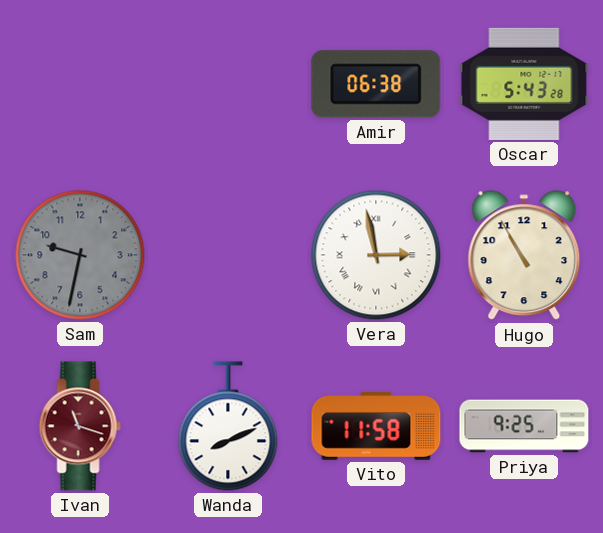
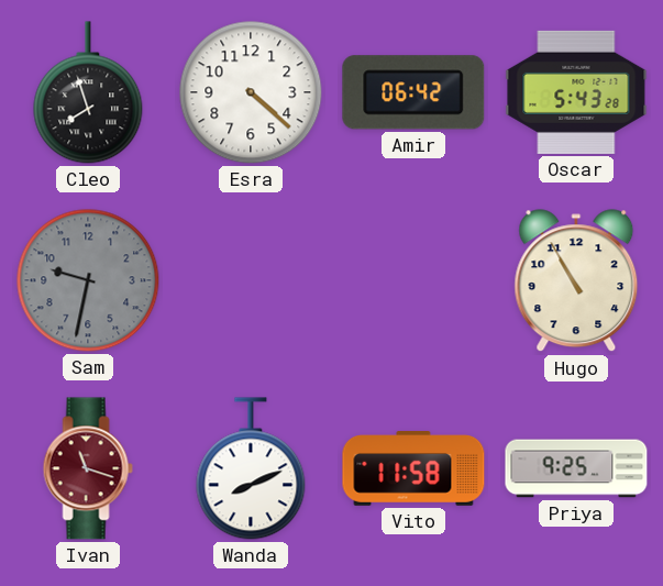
Cleo: none -> 7:57
Esra: none -> 4:22
Amir: 06:38 -> 06:42
Vera: 2:58 -> none
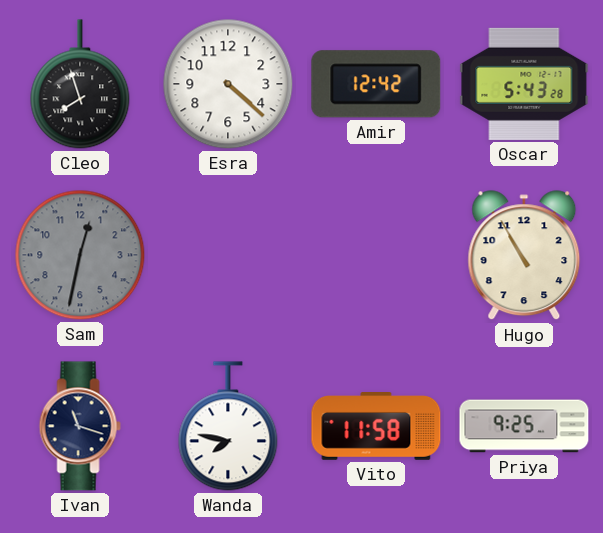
Amir: 06:42 -> 12:42
Sam: 9:32 -> 12:32
Ivan dial: burgundy -> navy
Wanda: 8:11 -> 7:47
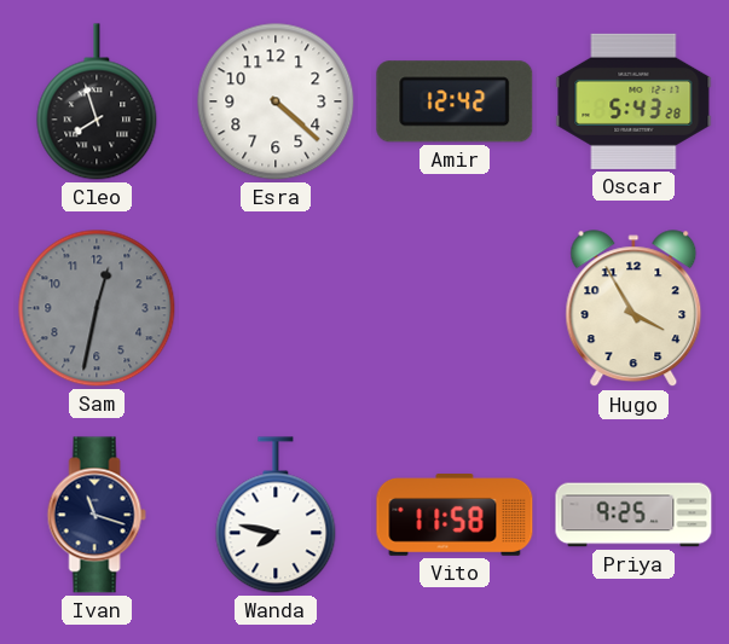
Hugo: 10:55 -> 3:55
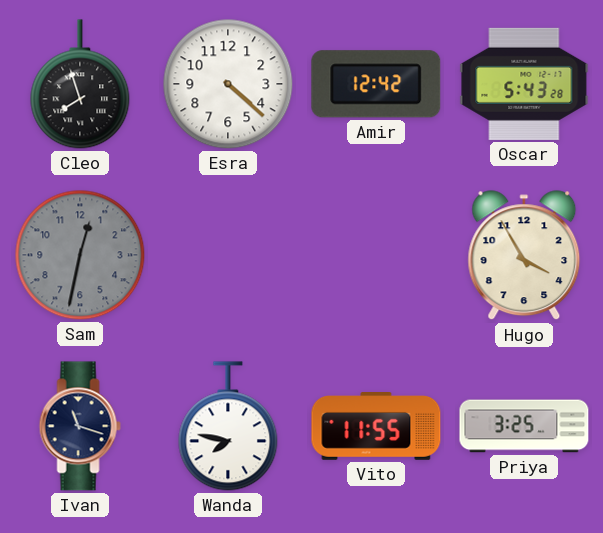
Vito: 11:58 -> 11:55
Priya: 9:25 -> 3:25
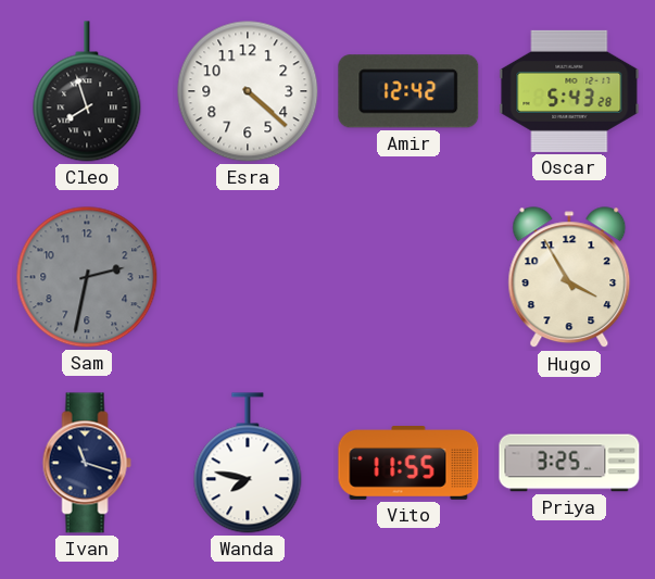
Sam: 12:32 -> 2:32
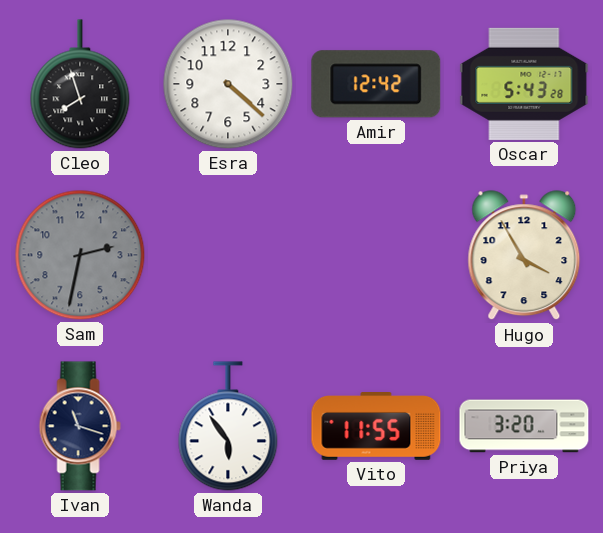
Wanda: 7:47 -> 5:54
Priya: 3:25 -> 3:20
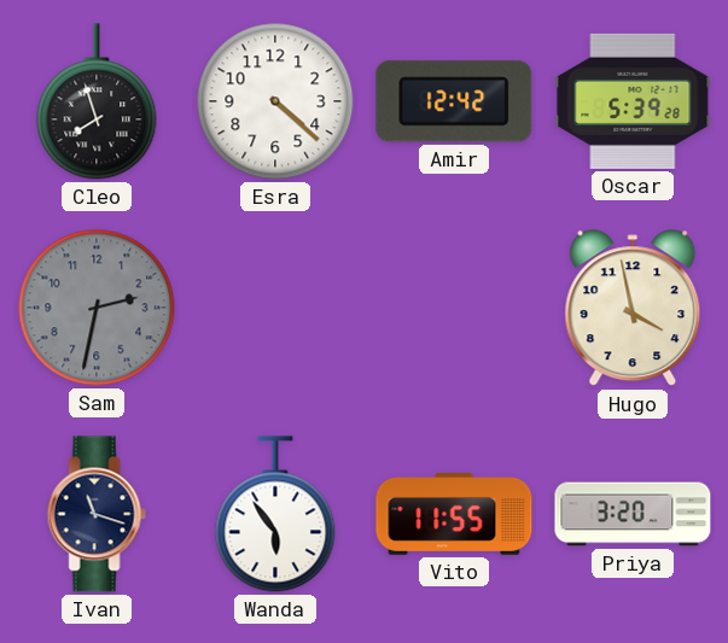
Oscar: 5:43 -> 5:39
Hugo: 3:55 -> 3:58
